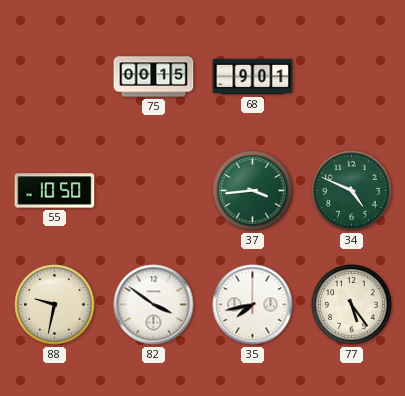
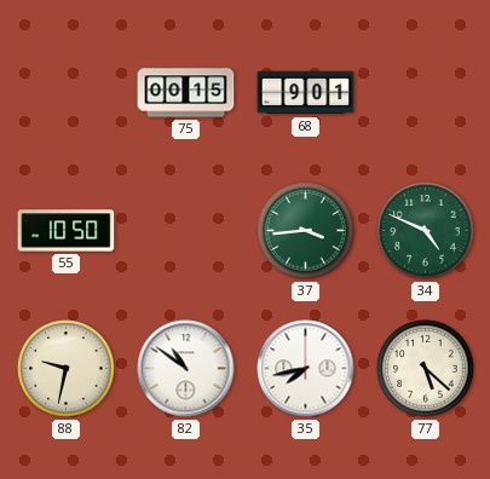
82: 3:51 -> 10:51
77: 5:24 -> 5:22
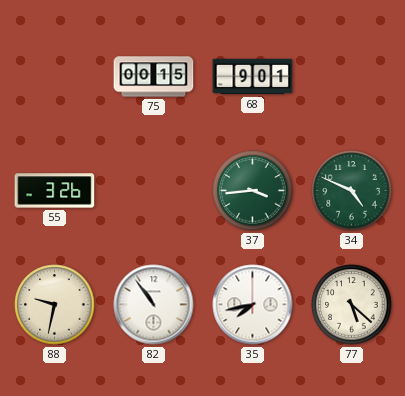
55: 10:50 -> 3:26
82: 10:51 -> 10:54
